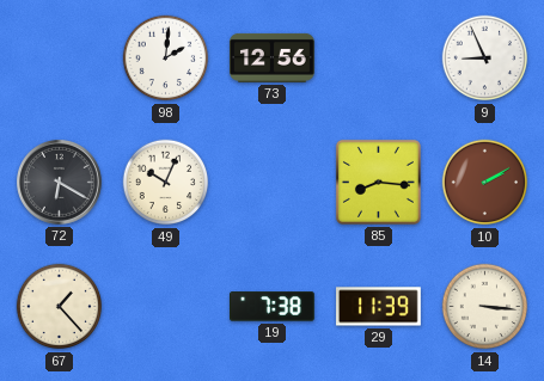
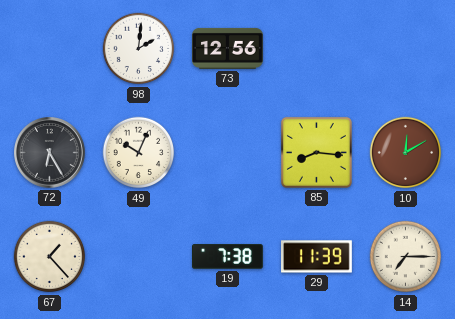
9: 8:56 -> none
72: 6:20 -> 6:25
10: 2:10 -> 12:10
14: 3:16 -> 7:15
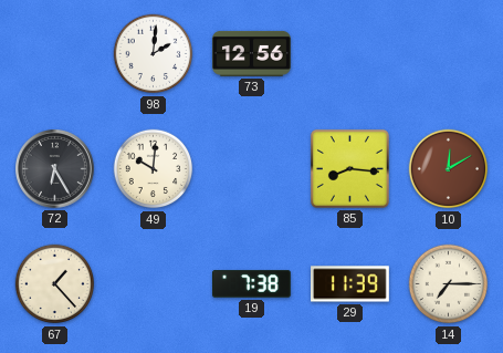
49: 10:04 -> 10:01
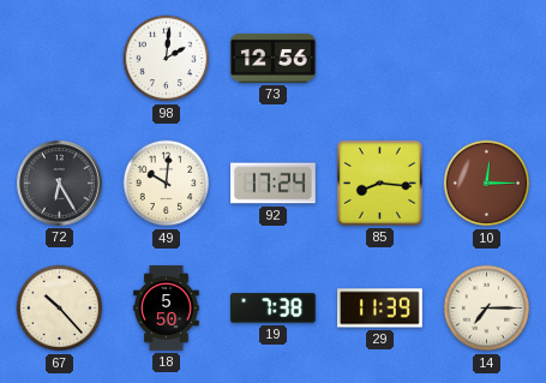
92: none -> 17:24
10: 12:10 -> 12:15
67: 1:23 -> 10:23
18: none -> 5:50
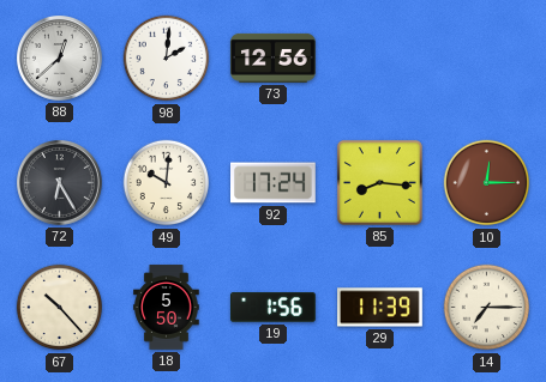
88: none -> 12:38
19: 7:38 -> 1:56
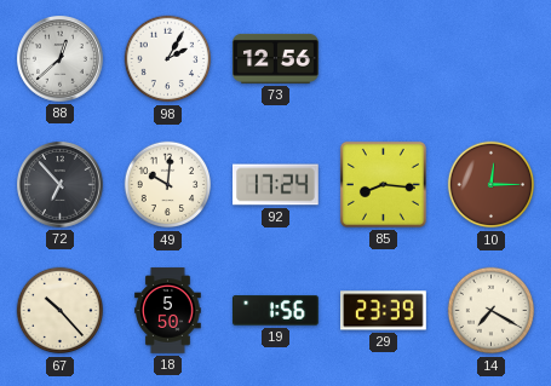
98: 2:01 -> 2:05
72: 6:25 -> 6:53
29: 11:39 -> 23:39
14: 7:15 -> 7:20
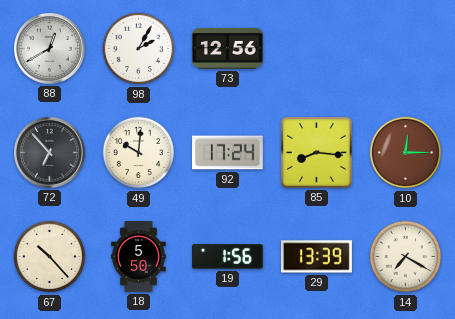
88: 12:38 -> 12:40
29: 23:39 -> 13:39
